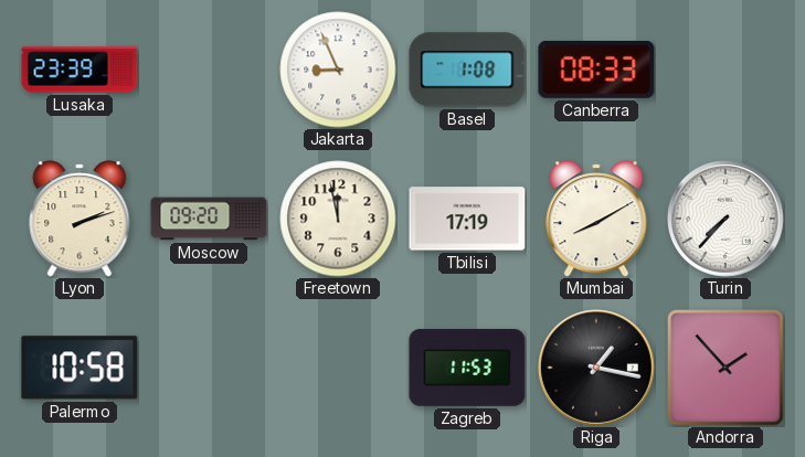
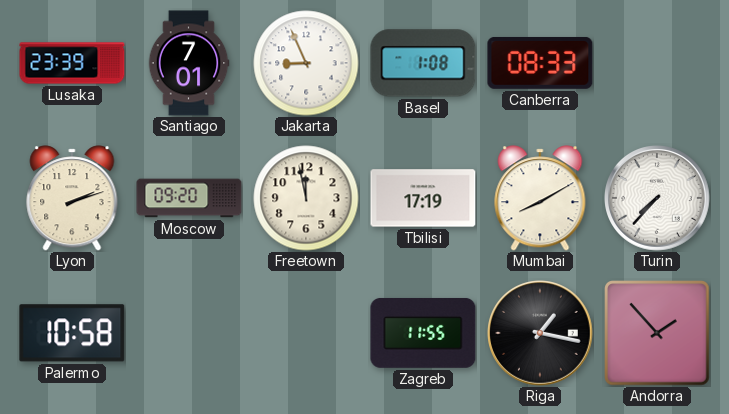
Santiago: none -> 7:01
Zagreb: 11:53 -> 11:55
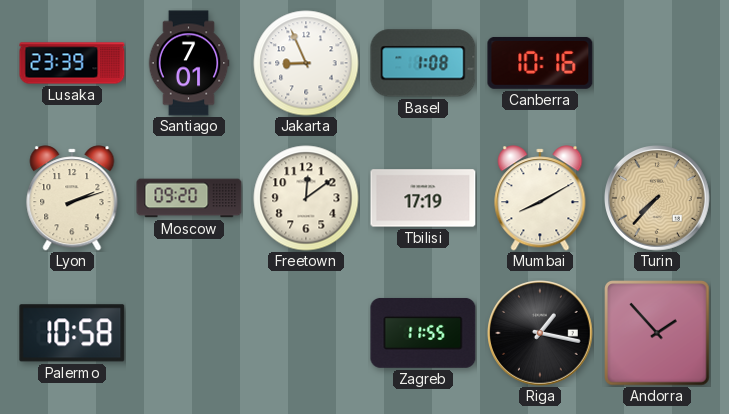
Canberra: 08:33 -> 10:16
Freetown: 11:58 -> 12:09
Turin dial: white -> champagne
